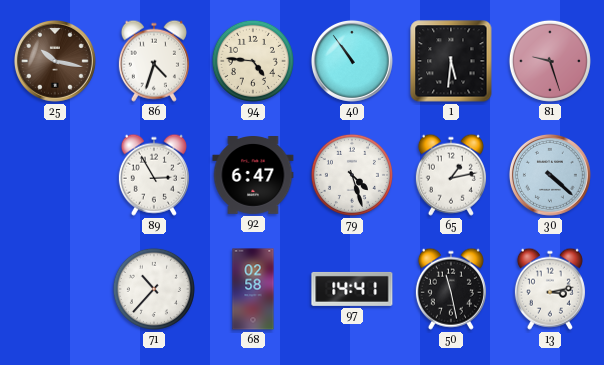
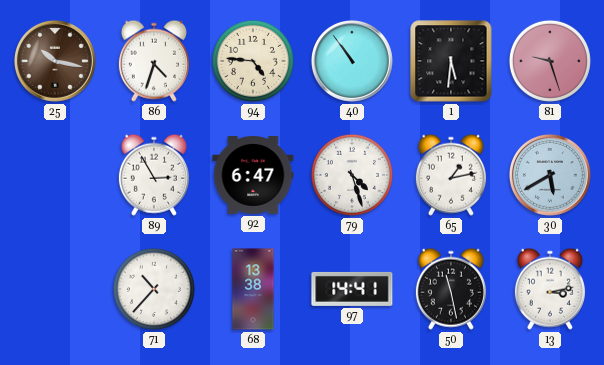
30: 4:22 -> 5:40
68: 02:58 -> 13:38
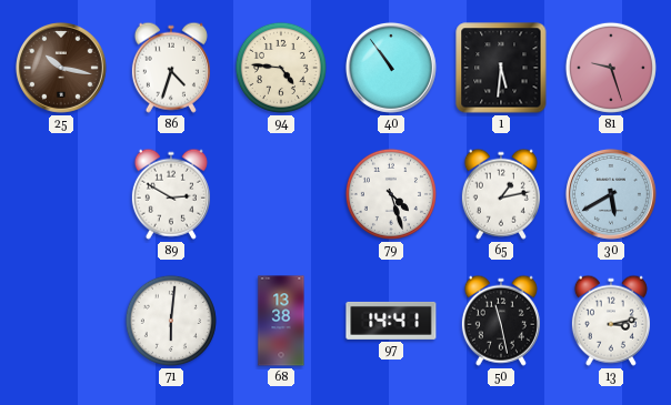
89: 2:55 -> 2:50
92: 6:47 -> none
71: 10:37 -> 6:01
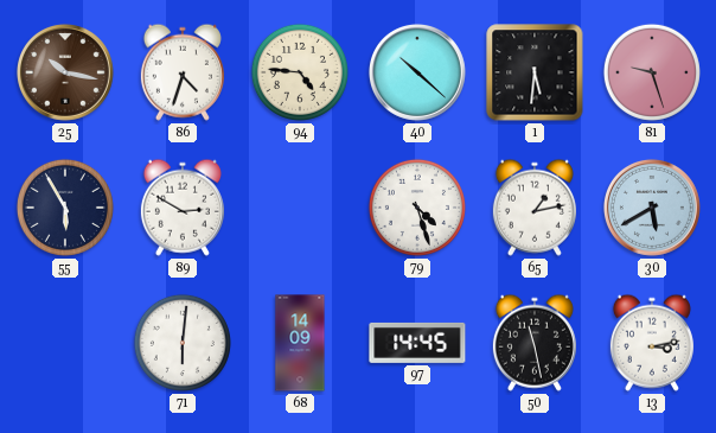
40: 10:54 -> 10:22
55: none -> 5:55
68: 13:38 -> 14:09
97: 14:41 -> 14:45
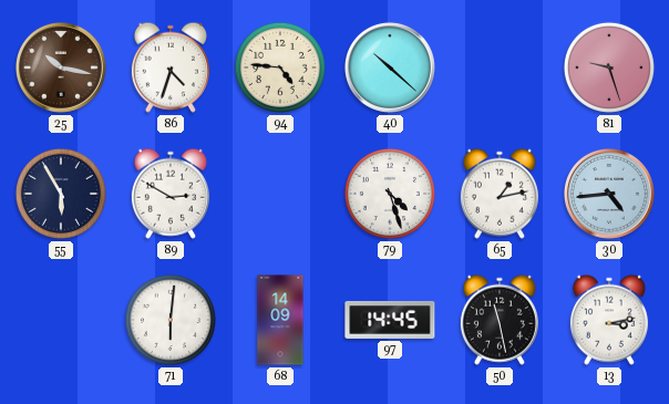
1: 5:31 -> none
30: 5:40 -> 4:44
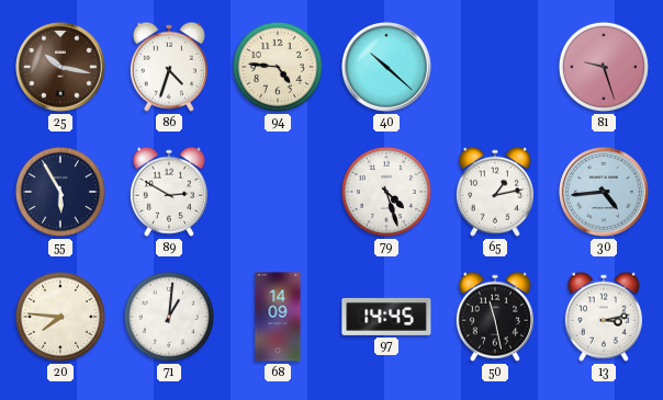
20: none -> 7:46
71: 6:01 -> 1:01
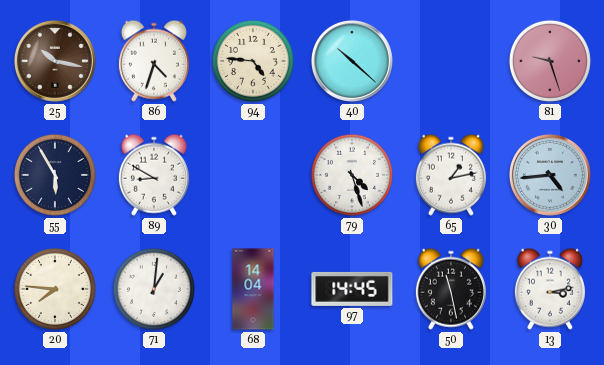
89: 2:50 -> 8:50
68: 14:09 -> 14:04
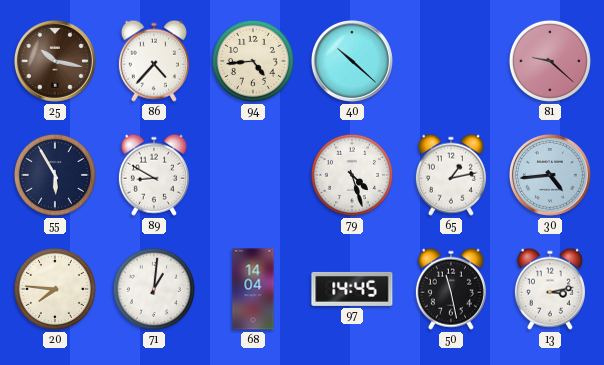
86: 4:33 -> 4:37
94: 4:46 -> 4:44
81: 9:27 -> 9:22
